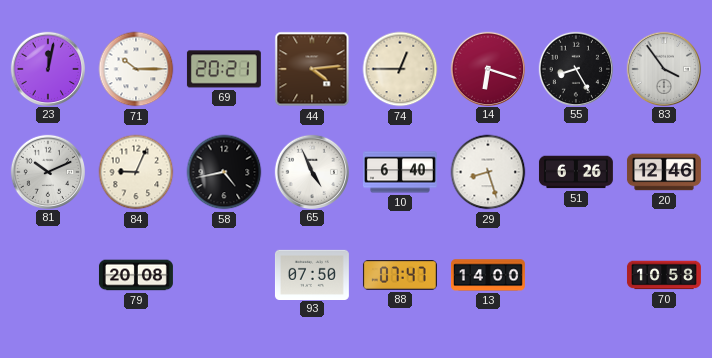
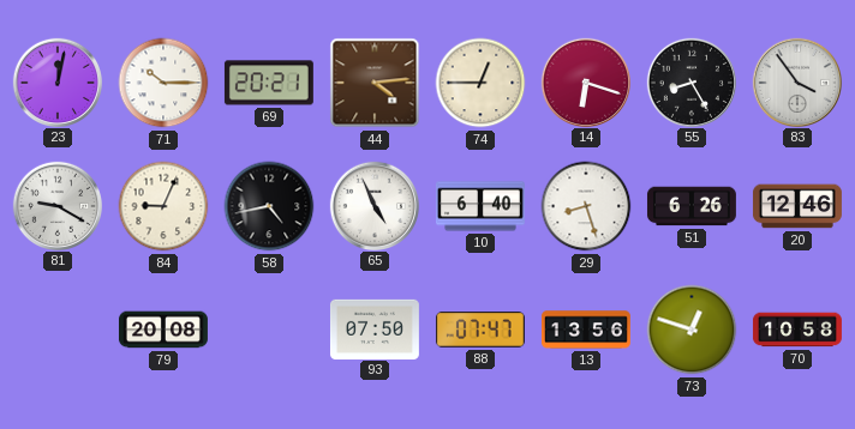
81: 10:11 -> 9:20
13: 14:00 -> 13:56
73: none -> 12:48
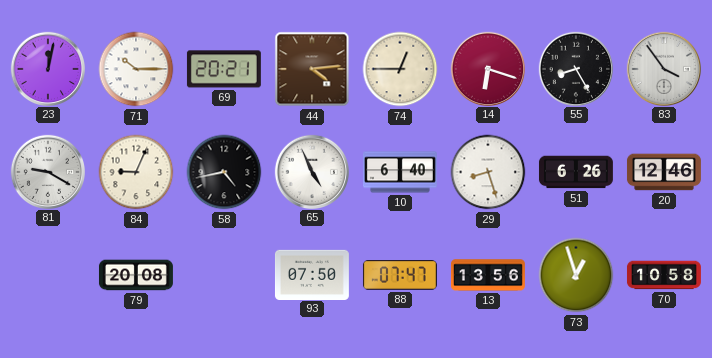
73: 12:48 -> 12:57
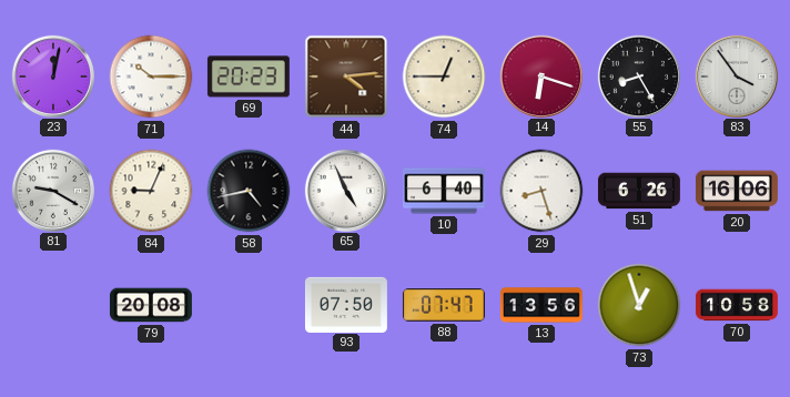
69: 20:21 -> 20:23
20: 12:46 -> 16:06
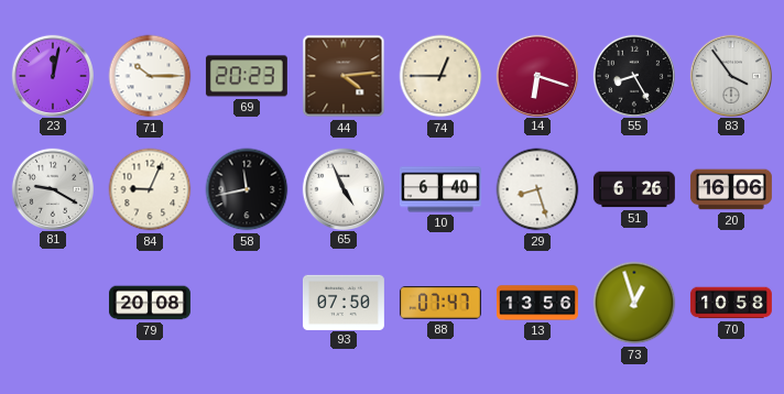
58: 4:43 -> 11:43
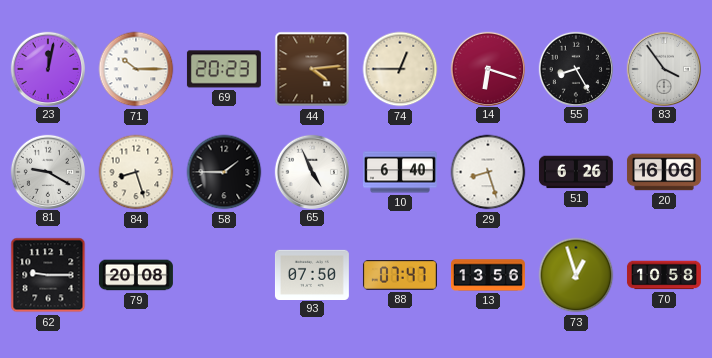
84: 9:04 -> 8:27
58: 11:43 -> 1:45
62: none -> 9:15
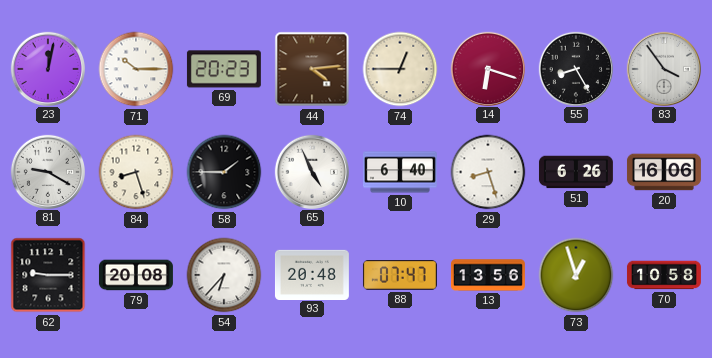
54: none -> 6:37
93: 07:50 -> 20:48
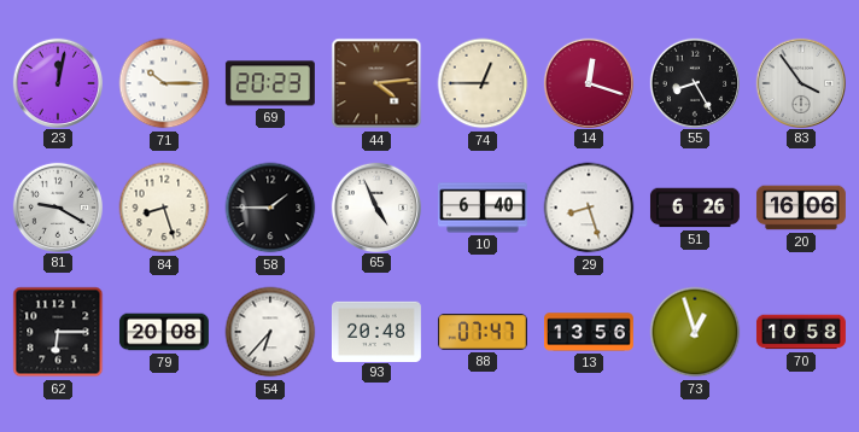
14: 6:18 -> 12:18
62: 9:15 -> 6:15
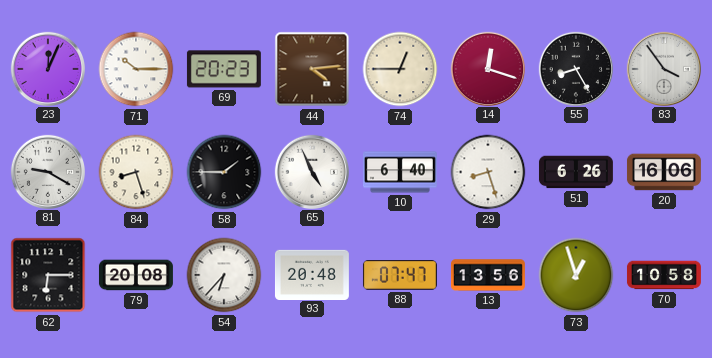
23: 12:02 -> 12:04
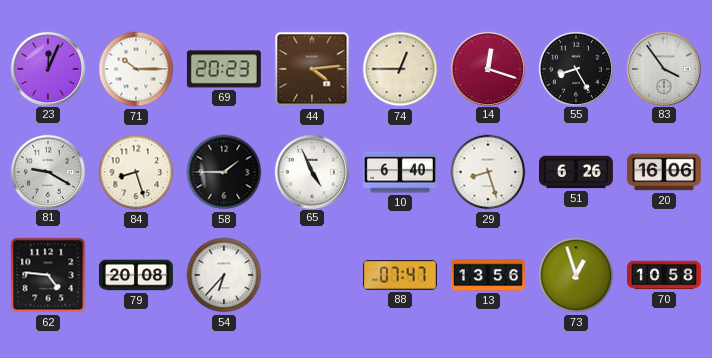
62: 6:15 -> 4:46
93: 20:48 -> none
